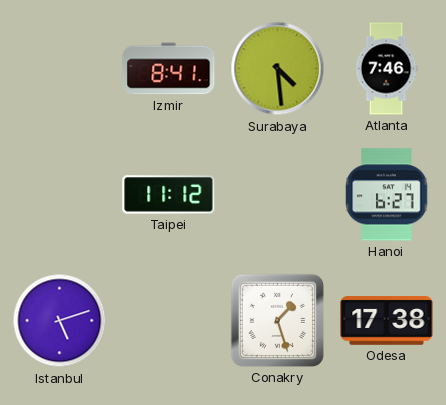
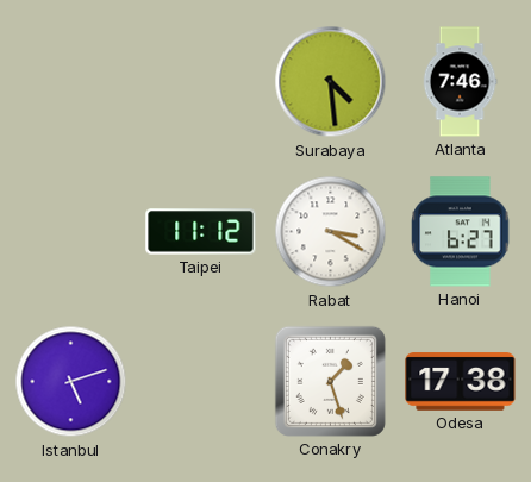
Izmir: 8:41 -> none
Rabat: none -> 3:20
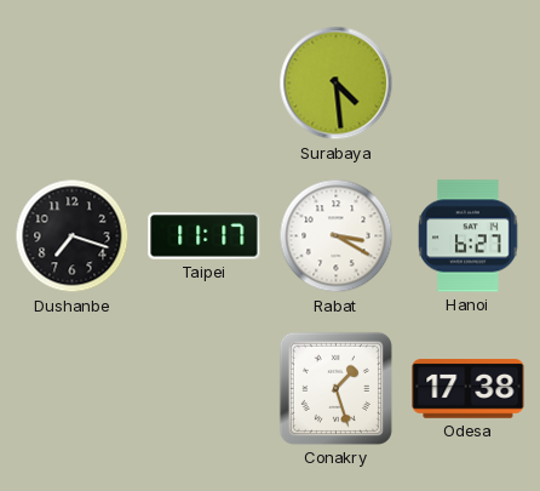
Atlanta: 7:46 -> none
Dushanbe: none -> 7:18
Taipei: 11:12 -> 11:17
Istanbul: 5:12 -> none
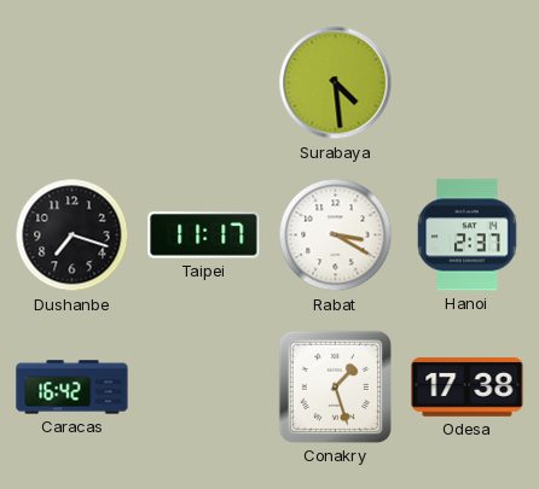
Hanoi: 6:27 -> 2:37
Caracas: none -> 16:42
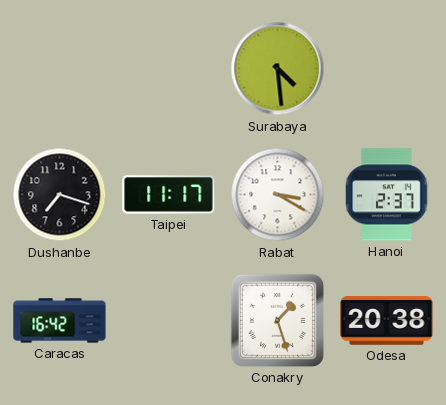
Odesa: 17:38 -> 20:38
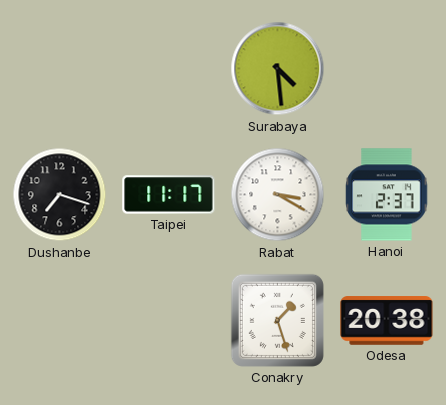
Caracas: 16:42 -> none
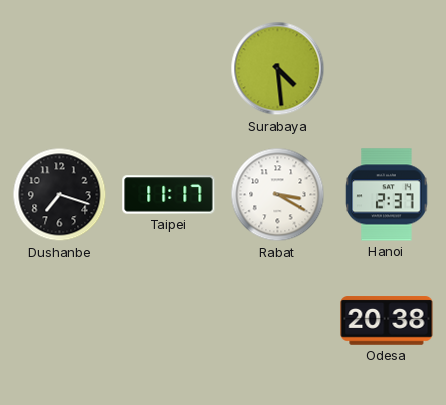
Conakry: 1:27 -> none
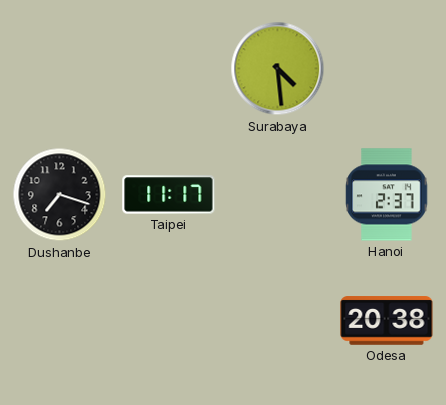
Rabat: 3:20 -> none
